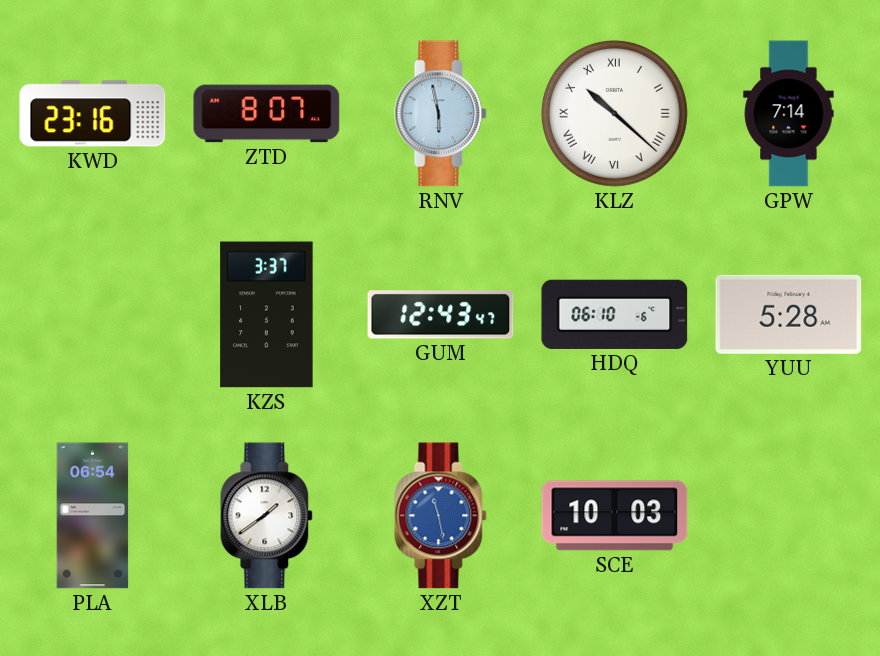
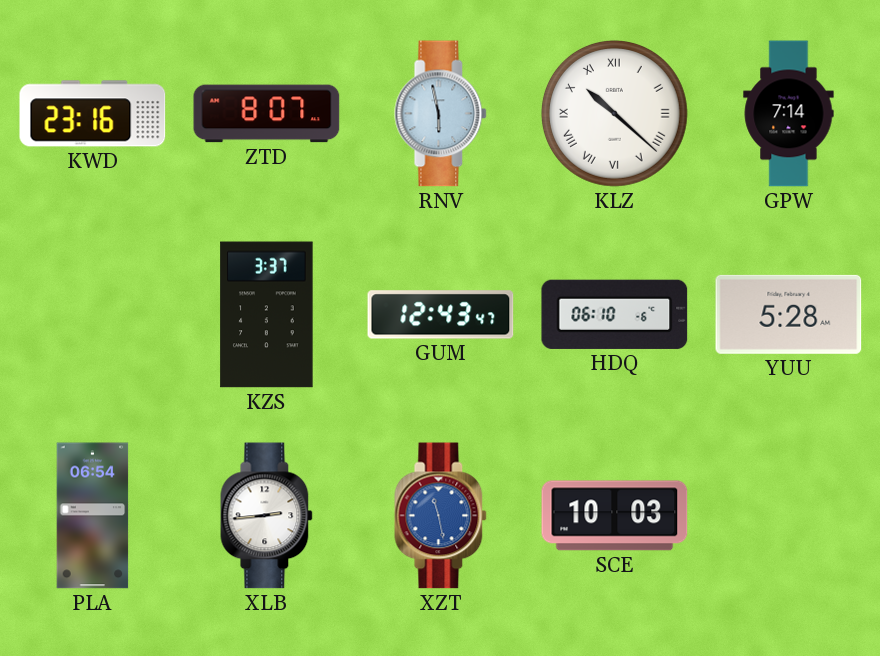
XLB: 1:39 -> 2:44
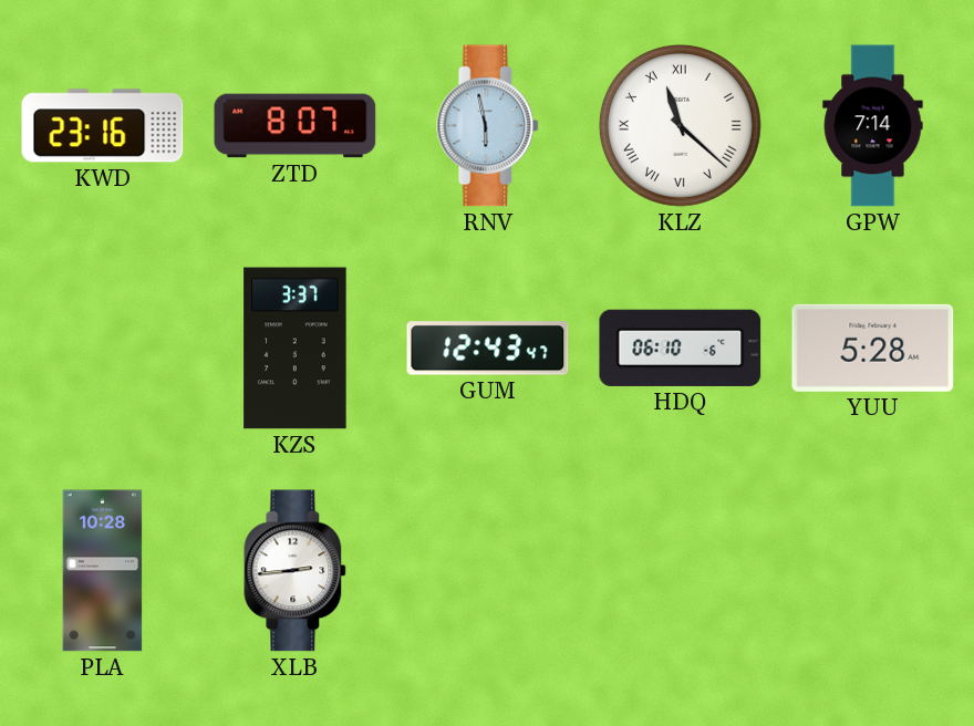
KLZ: 10:22 -> 11:22
PLA: 06:54 -> 10:28
XZT: 11:28 -> none
SCE: 10:03 -> none
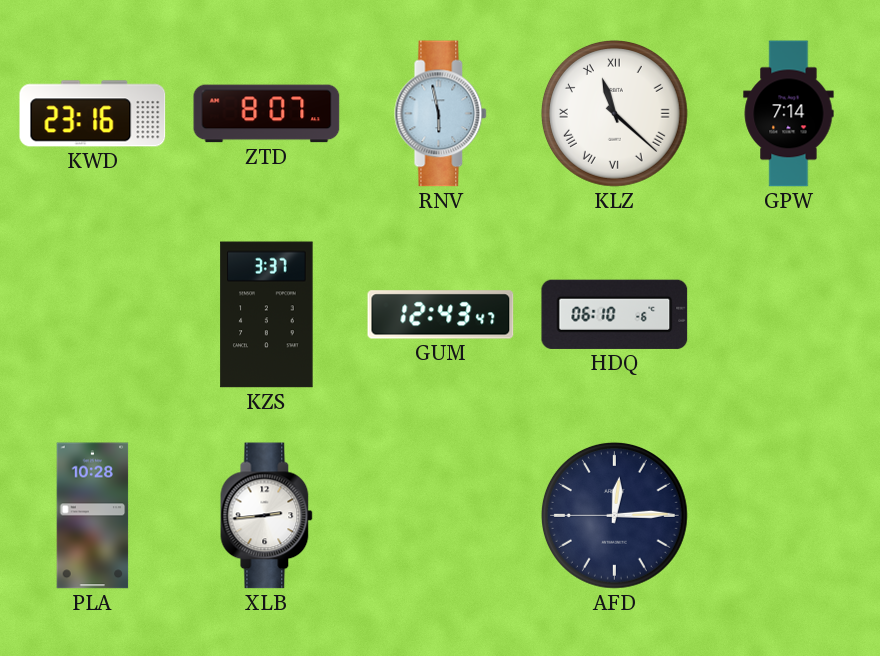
YUU: 5:28 -> none
AFD: none -> 12:14
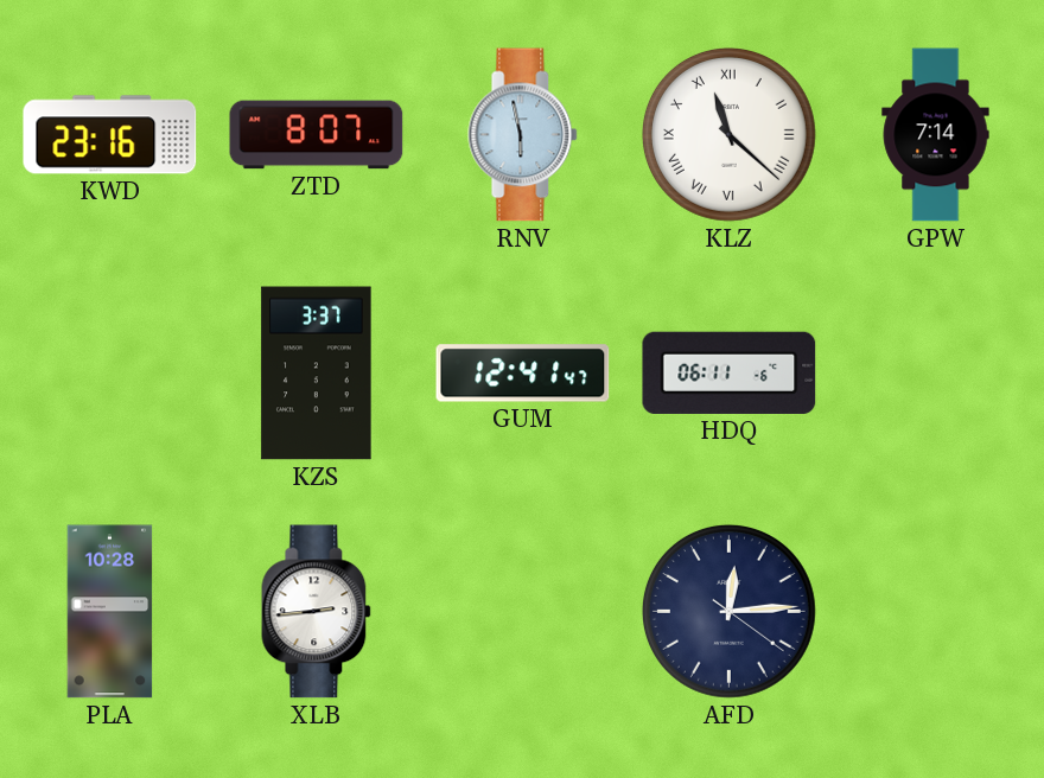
GUM: 12:43 -> 12:41
HDQ: 06:10 -> 06:11
AFD: 12:14:45 -> 12:14:21
